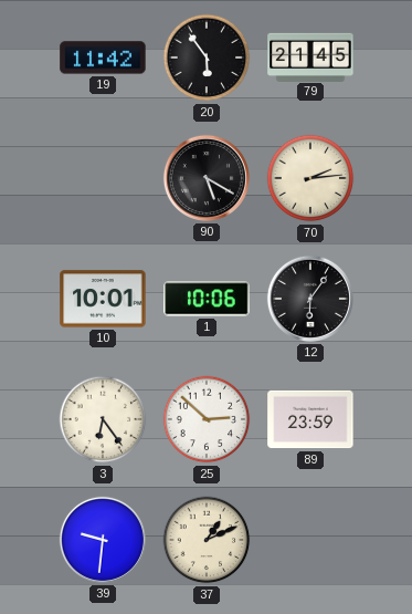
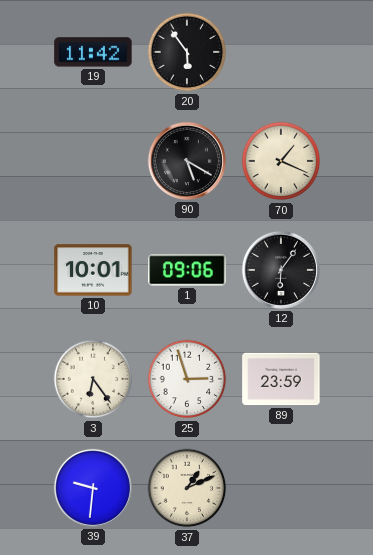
79: 21:45 -> none
70: 2:14 -> 1:19
1: 10:06 -> 09:06
25: 2:52 -> 2:57
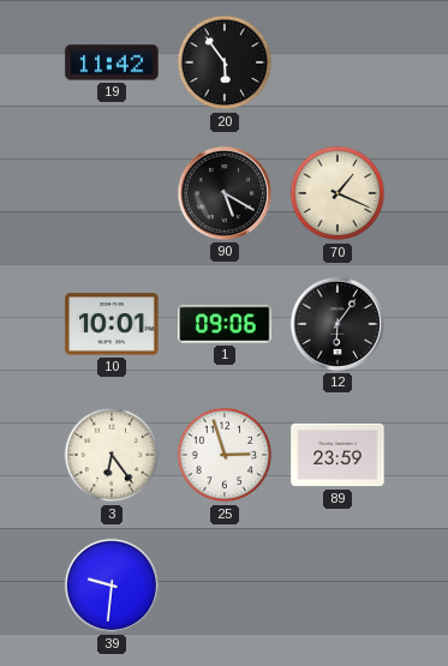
37: 1:11 -> none
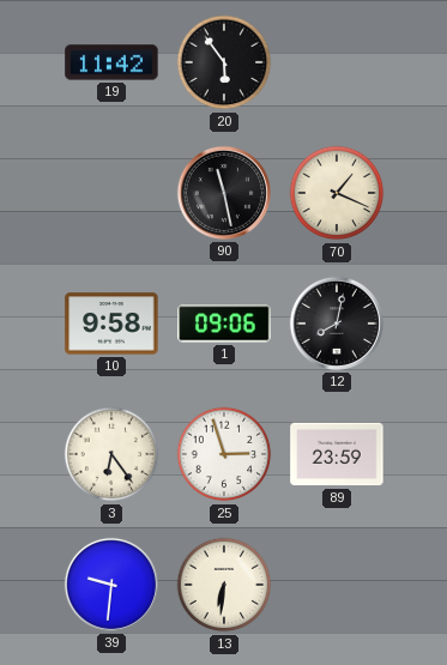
90: 5:20 -> 11:28
10: 10:01 -> 9:58
12: 6:06 -> 8:02
13: none -> 6:31
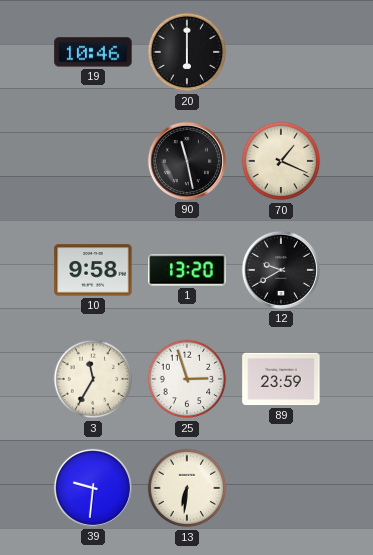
19: 11:42 -> 10:46
20: 5:54 -> 6:00
1: 09:06 -> 13:20
12: 8:02 -> 9:40
3: 6:24 -> 11:35
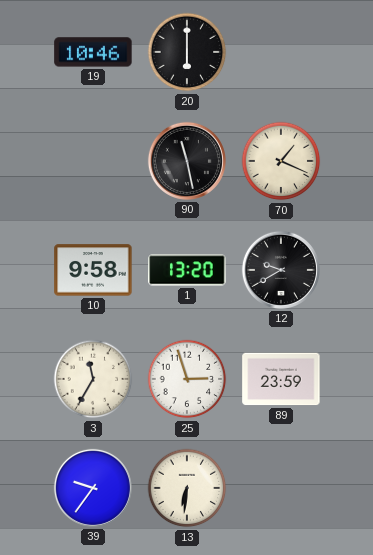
39: 9:31 -> 9:36
